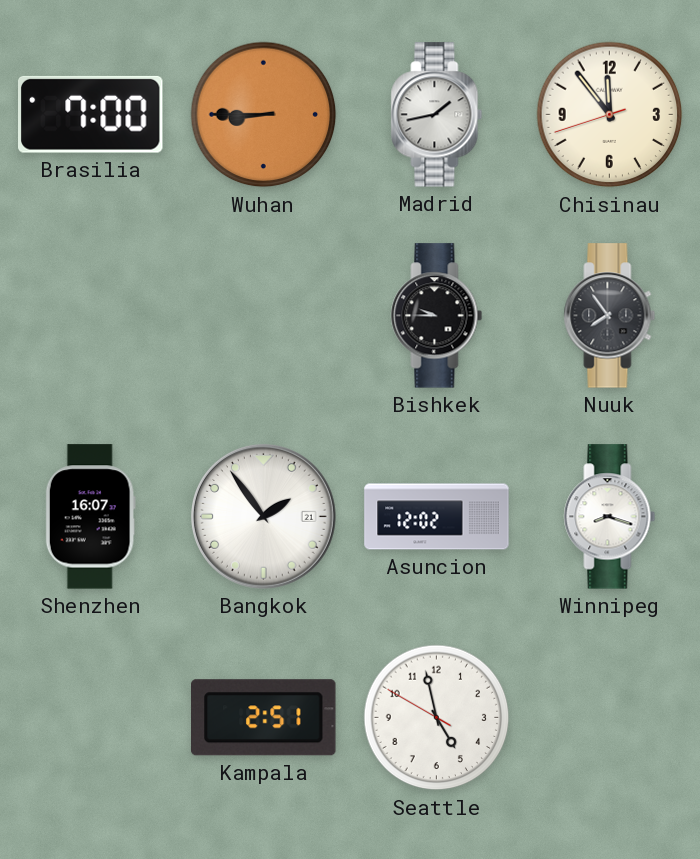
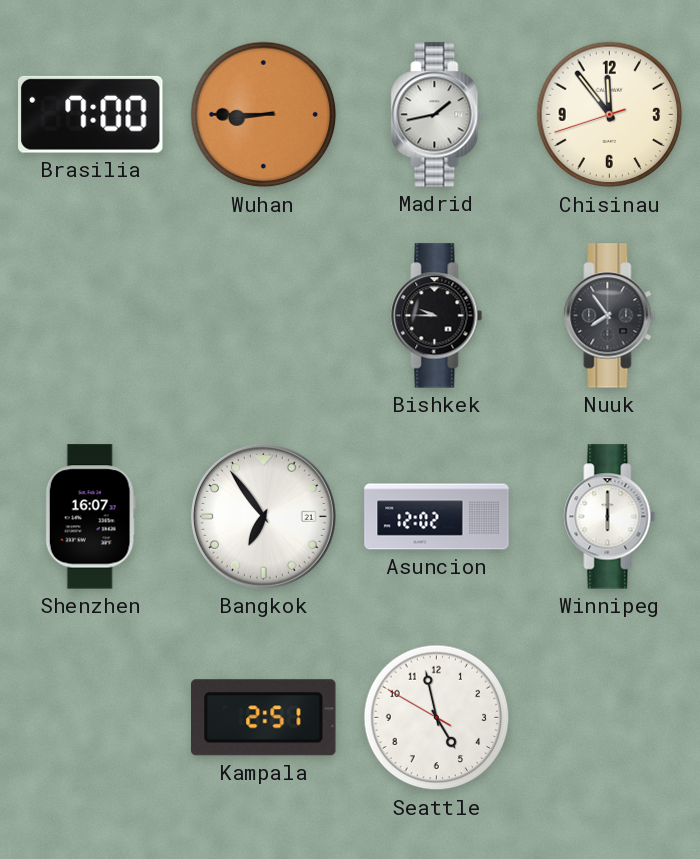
Bangkok: 1:54 -> 6:54
Winnipeg: 8:18 -> 6:00
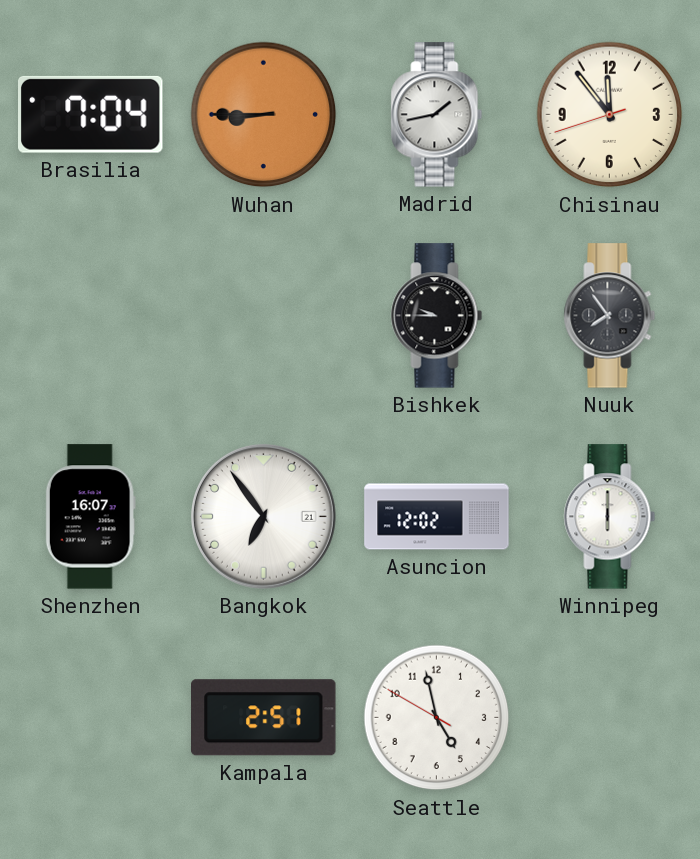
Brasilia: 7:00 -> 7:04
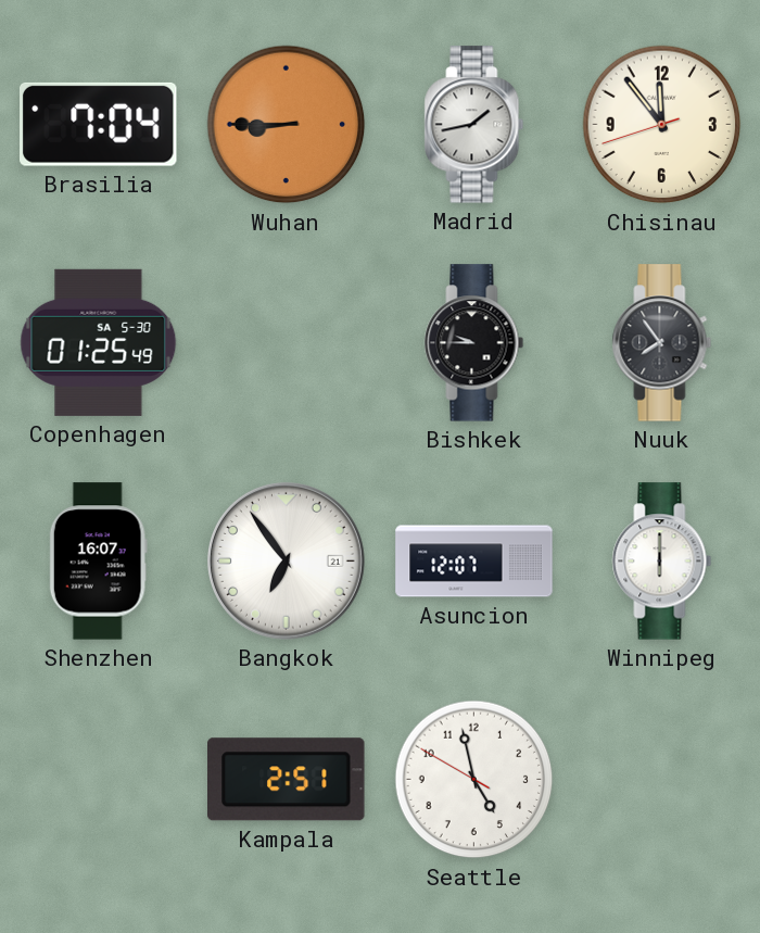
Copenhagen: none -> 01:25
Asuncion: 12:02 -> 12:07
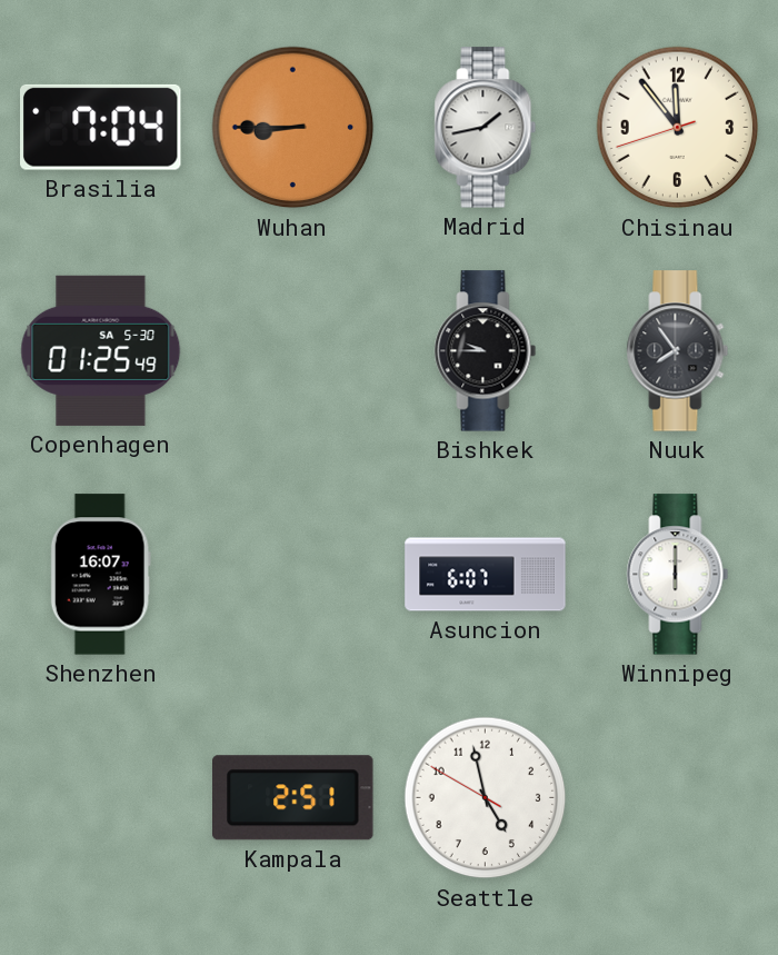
Bangkok: 6:54 -> none
Asuncion: 12:07 -> 6:07
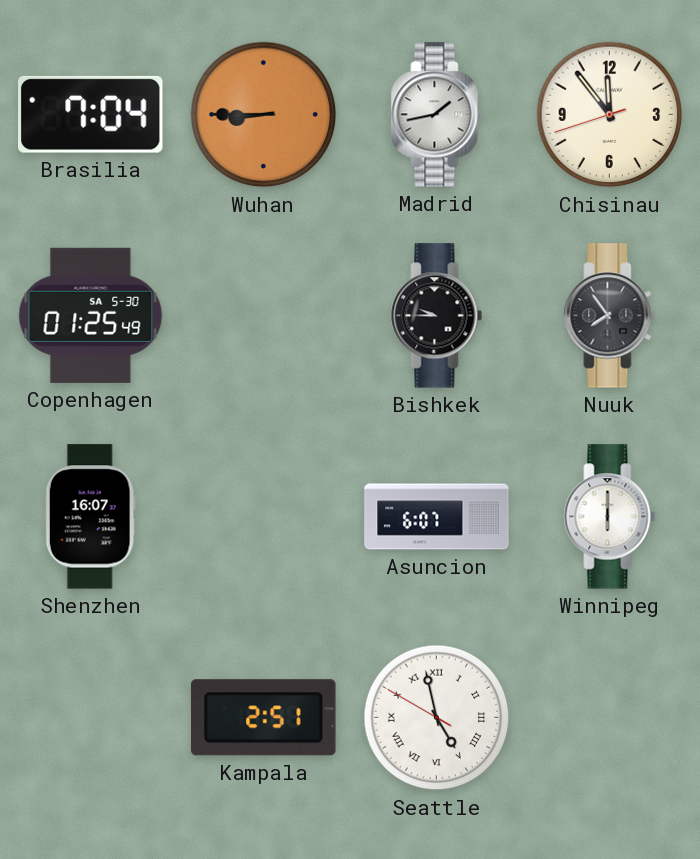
Seattle numerals: Arabic -> Roman
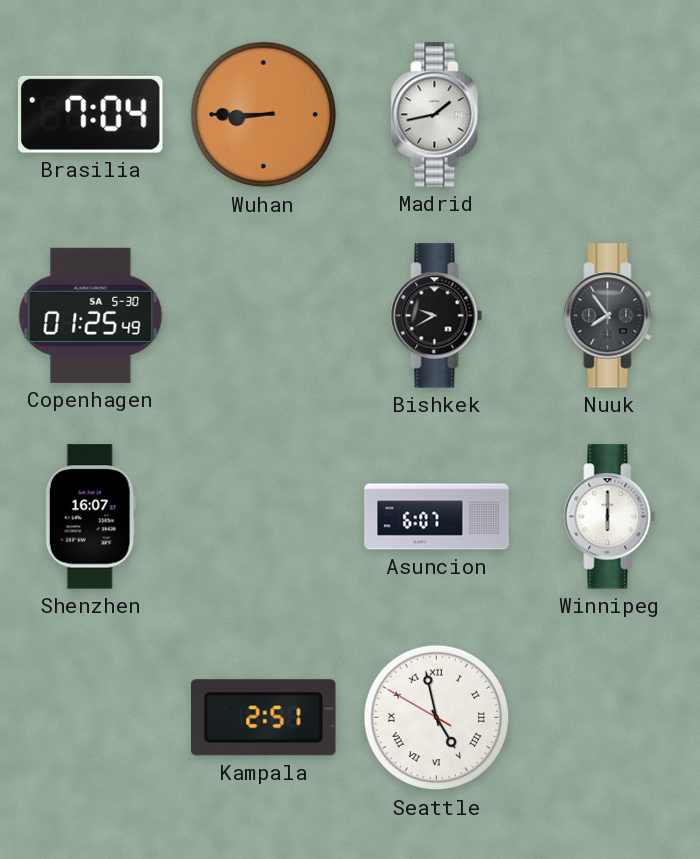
Chisinau: 11:53 -> none
Bishkek: 9:45 -> 9:40
